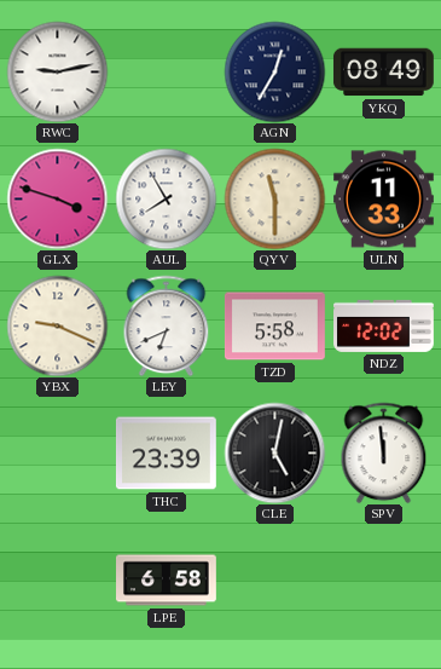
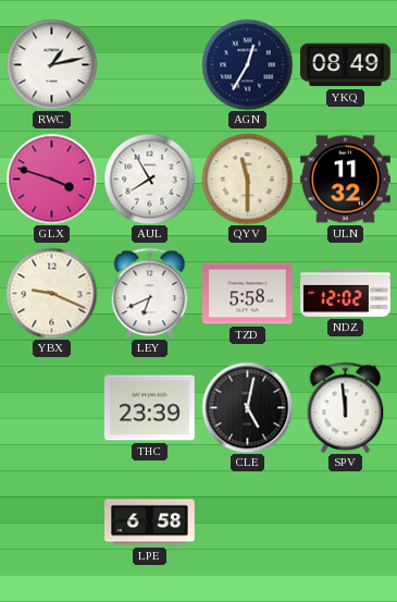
RWC: 9:13 -> 1:13
ULN: 11:33 -> 11:32
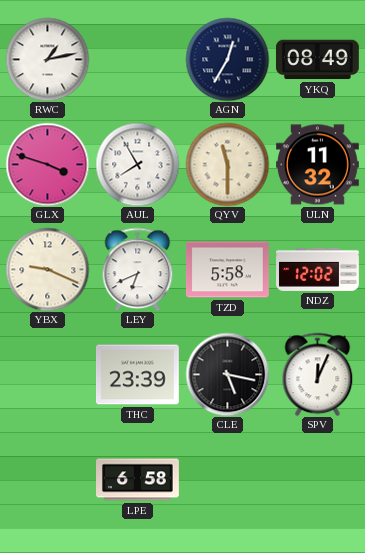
CLE: 5:02 -> 5:17
SPV: 11:59 -> 12:04
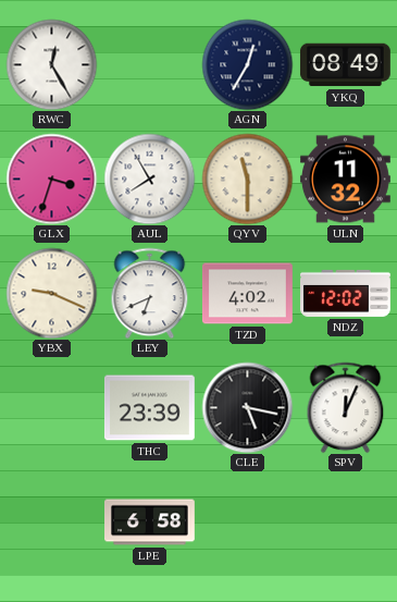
RWC: 1:13 -> 12:25
GLX: 3:48 -> 3:33
TZD: 5:58 -> 4:02
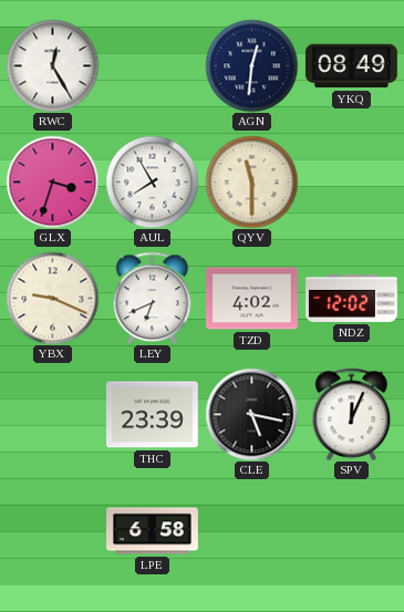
AGN: 12:35 -> 12:31
ULN: 11:32 -> none
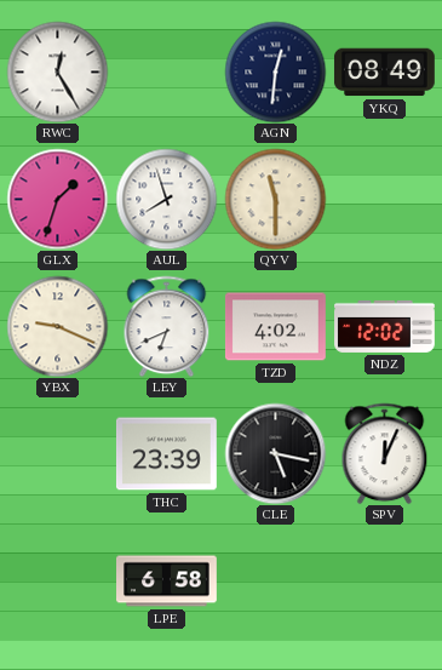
GLX: 3:33 -> 1:33
AUL: 7:55 -> 7:57
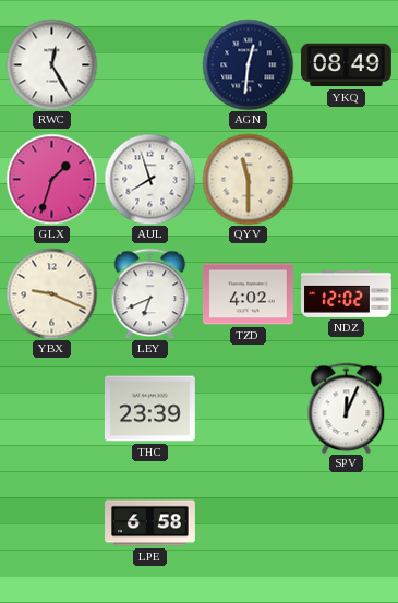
CLE: 5:17 -> none
